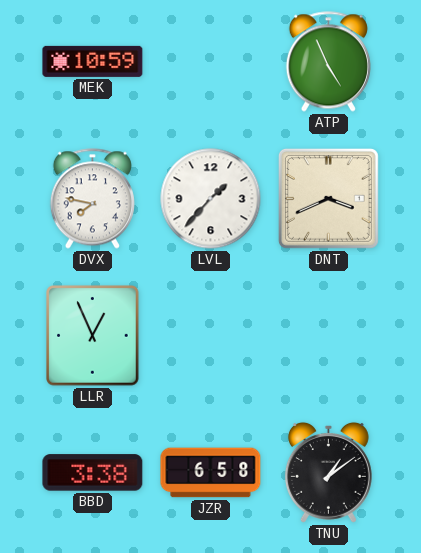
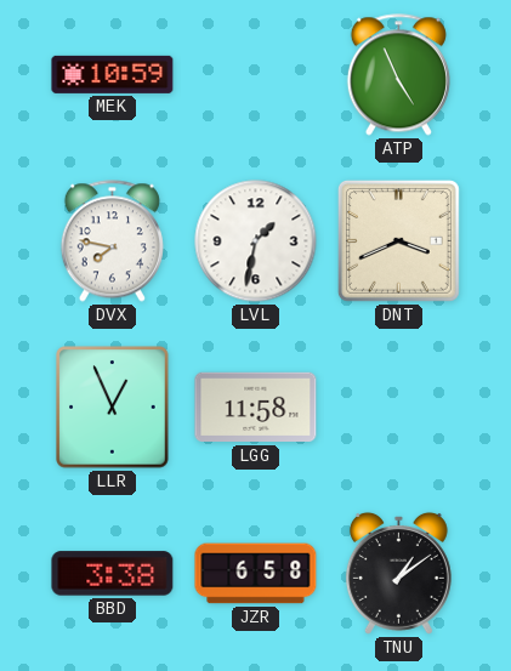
LVL: 1:37 -> 1:32
LGG: none -> 11:58
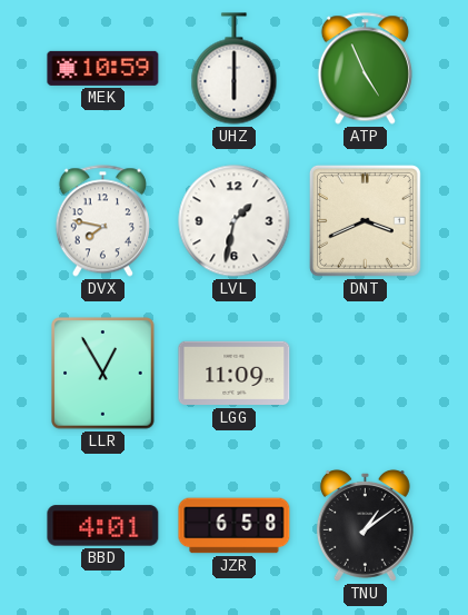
UHZ: none -> 6:00
LLR: 12:56 -> 12:55
LGG: 11:58 -> 11:09
BBD: 3:38 -> 4:01
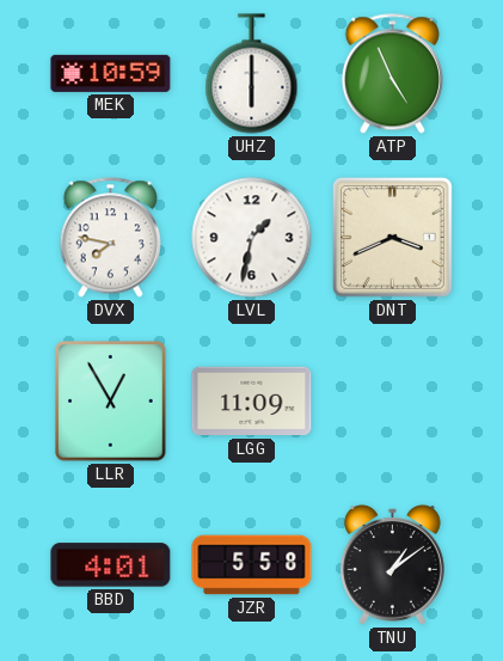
JZR: 6:58 -> 5:58
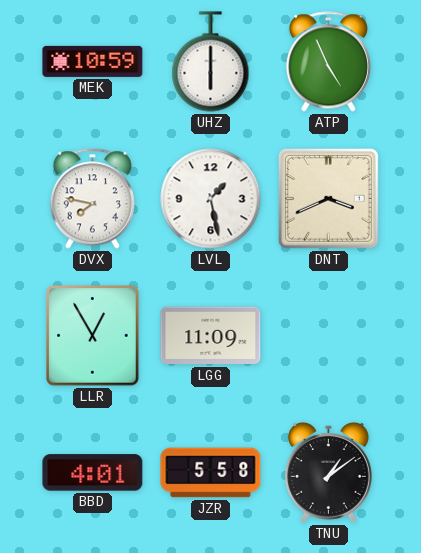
LVL: 1:32 -> 1:28
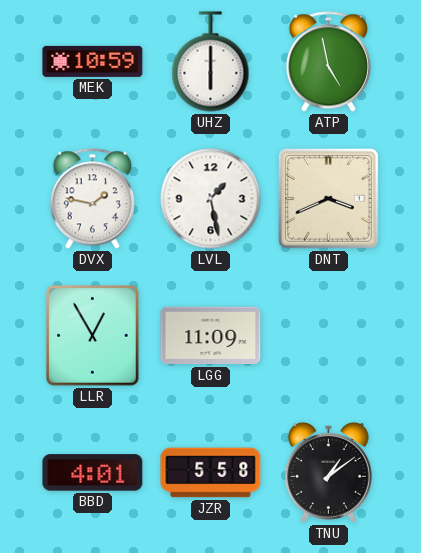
ATP: 4:56 -> 4:58
DVX: 7:47 -> 1:47
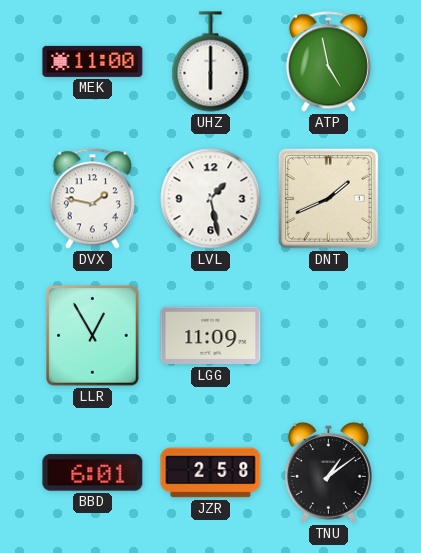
MEK: 10:59 -> 11:00
DNT: 3:41 -> 1:41
BBD: 4:01 -> 6:01
JZR: 5:58 -> 2:58
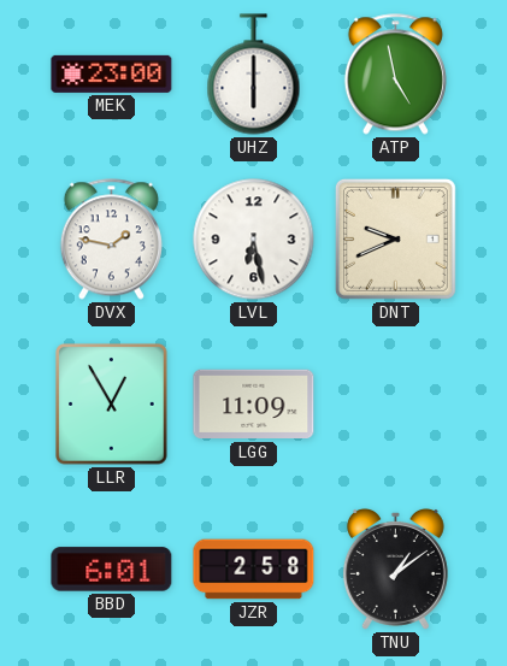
MEK: 11:00 -> 23:00
LVL: 1:28 -> 6:28
DNT: 1:41 -> 9:41
